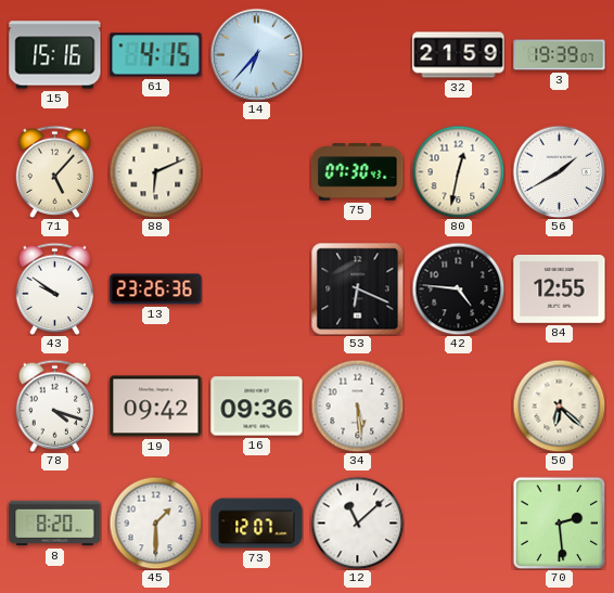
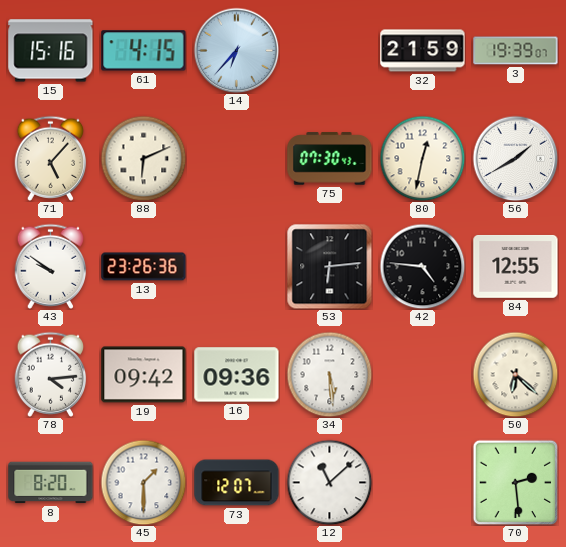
53: 6:19 -> 6:14
78: 4:18 -> 4:14
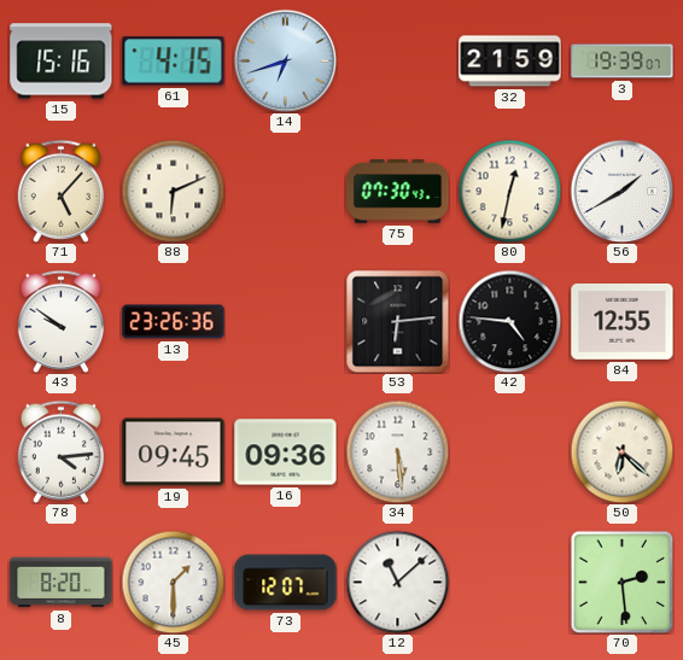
14: 6:37 -> 6:42
19: 09:42 -> 09:45
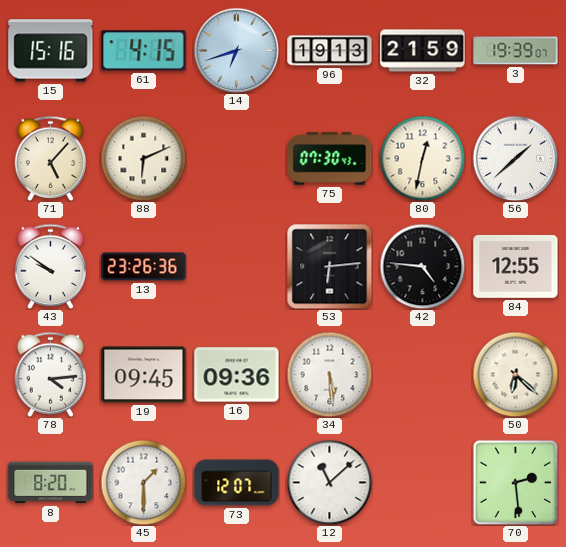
96: none -> 19:13
56: 1:40 -> 1:38
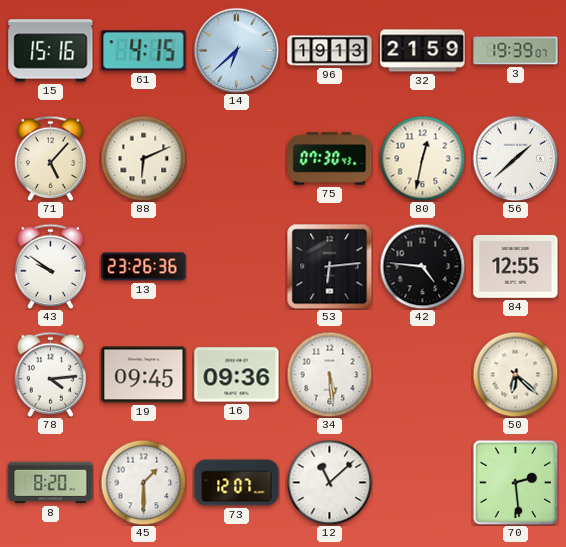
14: 6:42 -> 6:38
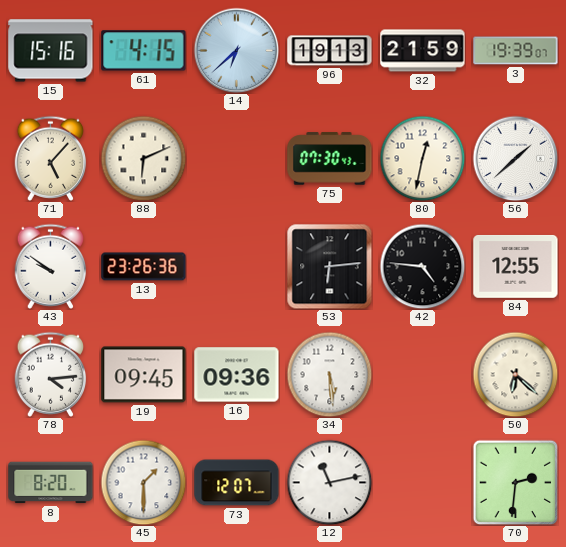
12: 11:08 -> 11:13
70: 2:29 -> 2:31
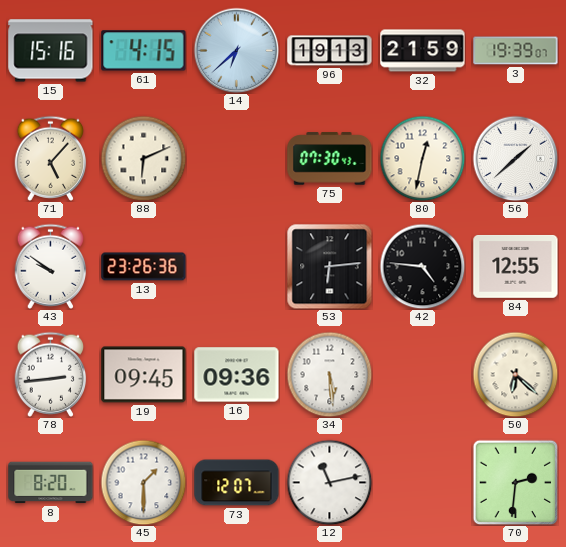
78: 4:14 -> 2:44
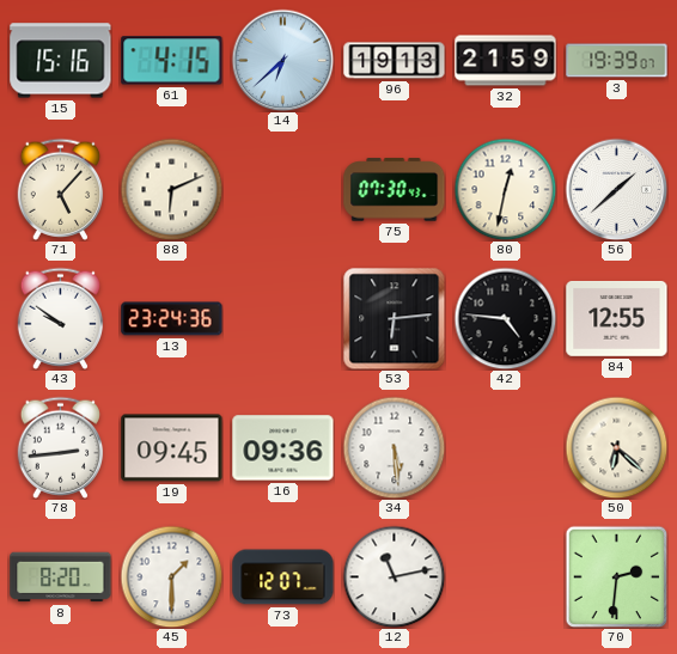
13: 23:26 -> 23:24
